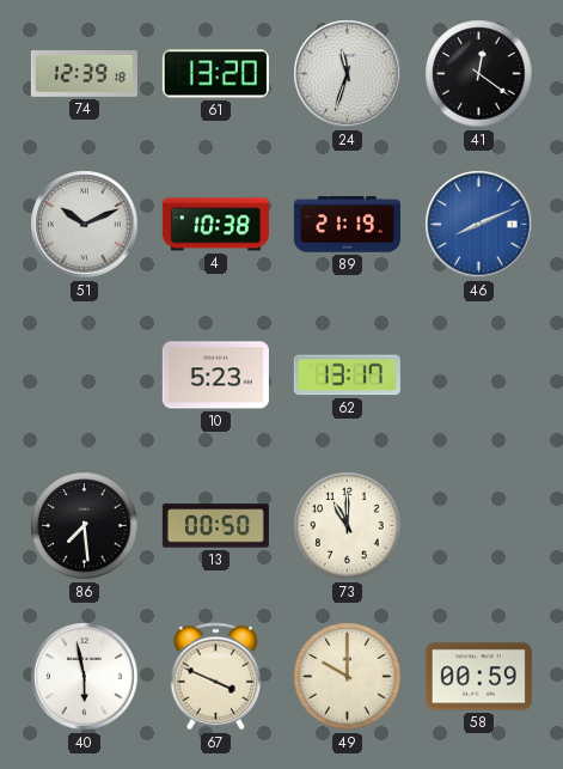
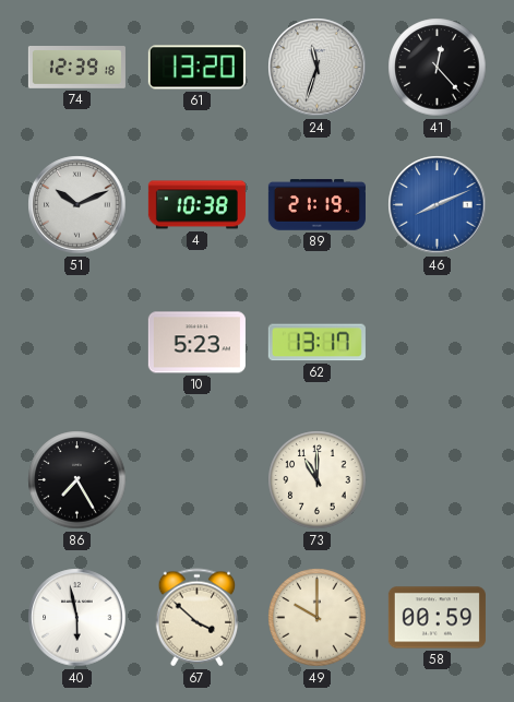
41: 12:21 -> 12:23
86: 7:29 -> 7:25
13: 00:50 -> none
67: 3:49 -> 3:52
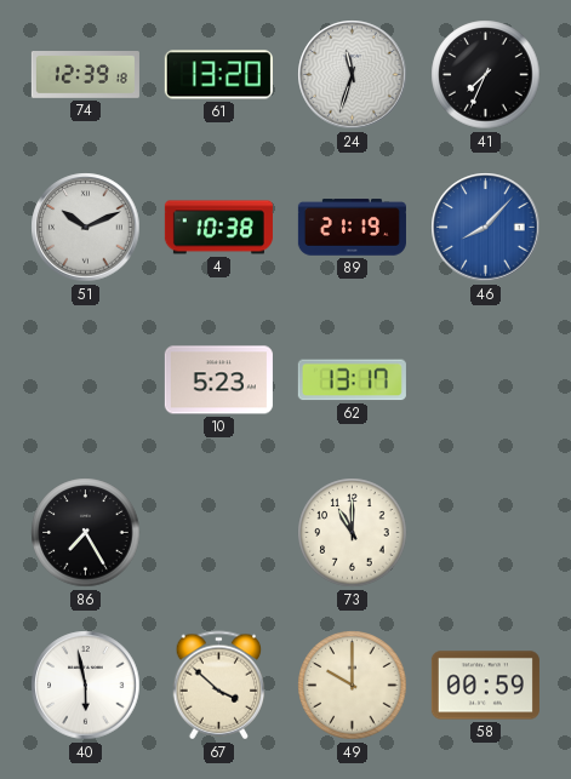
41: 12:23 -> 7:34
46: 8:11 -> 8:07
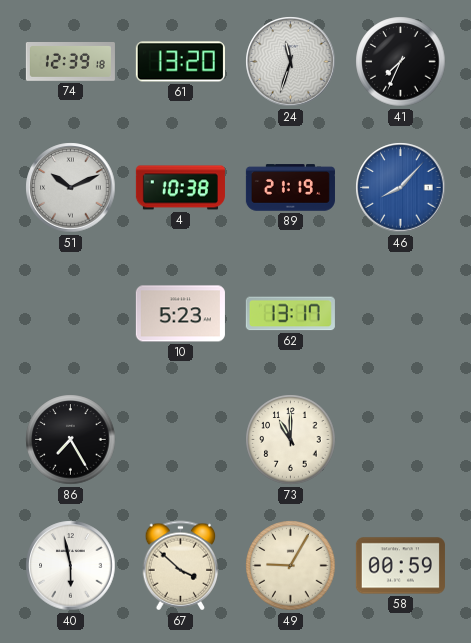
49: 10:00 -> 9:05
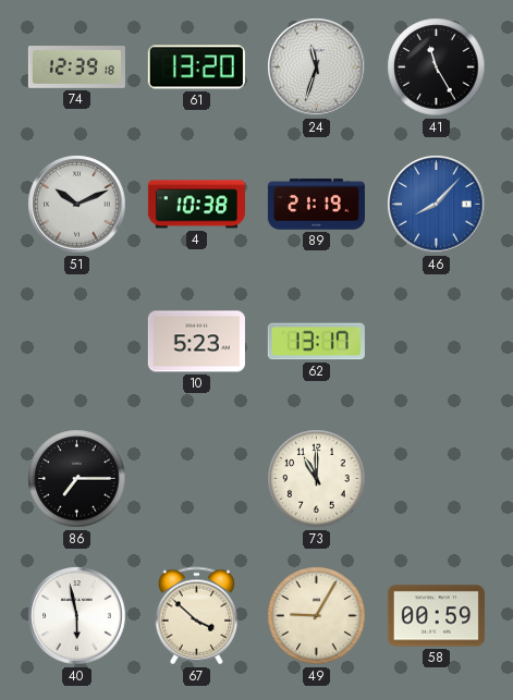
41: 7:34 -> 11:25
86: 7:25 -> 7:15
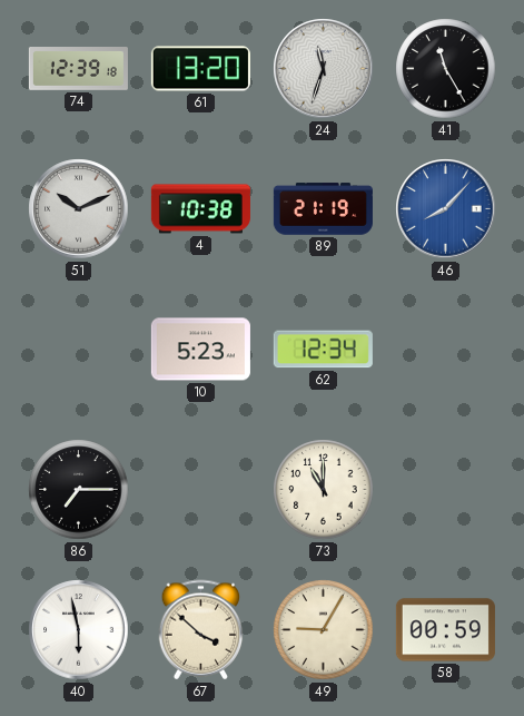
62: 13:17 -> 12:34
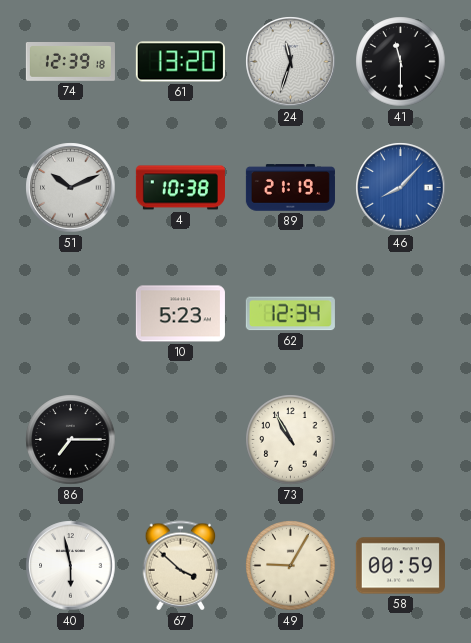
41: 11:25 -> 11:30
73: 11:00 -> 10:55
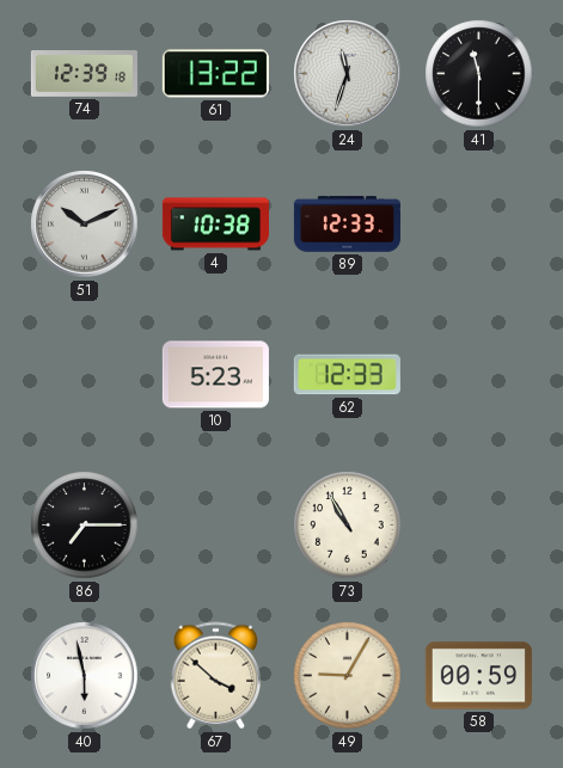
61: 13:20 -> 13:22
89: 21:19 -> 12:33
46: 8:07 -> none
62: 12:34 -> 12:33
